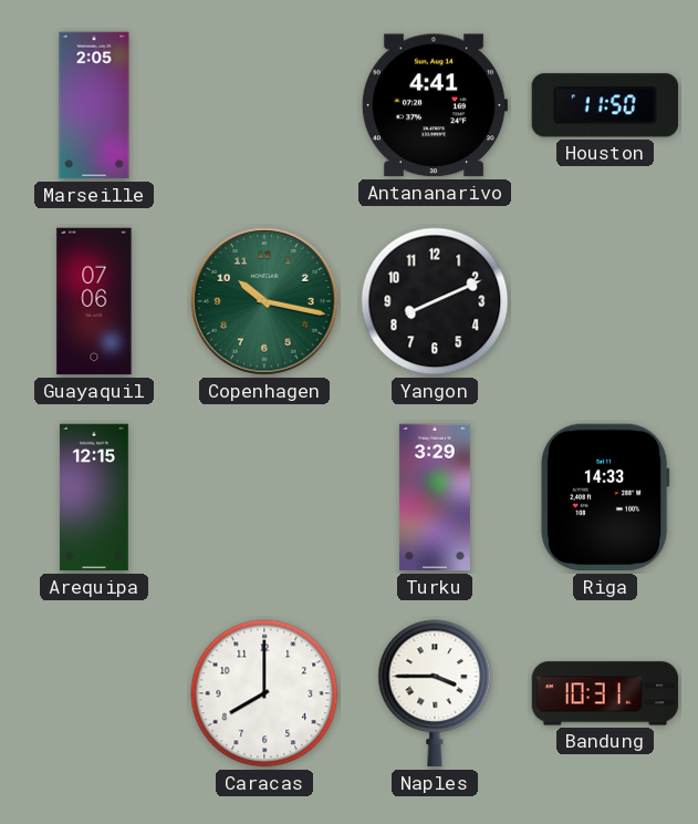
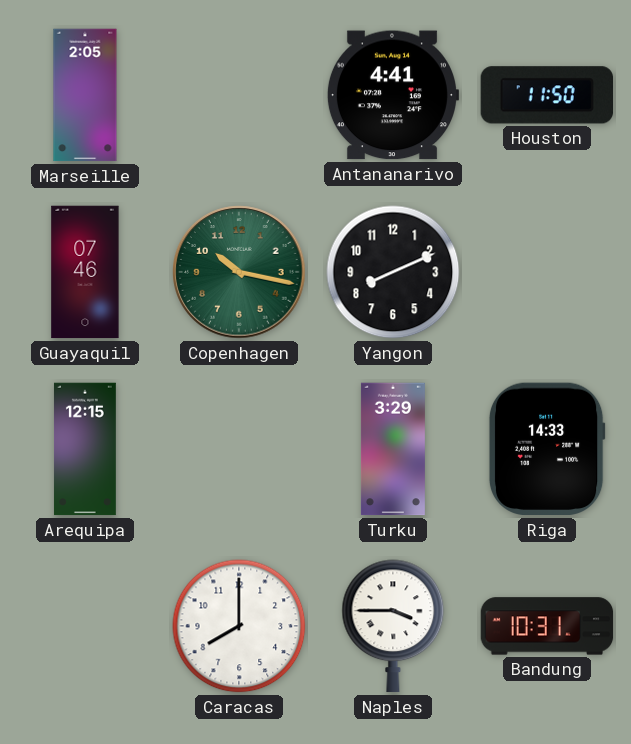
Guayaquil: 07:06 -> 07:46
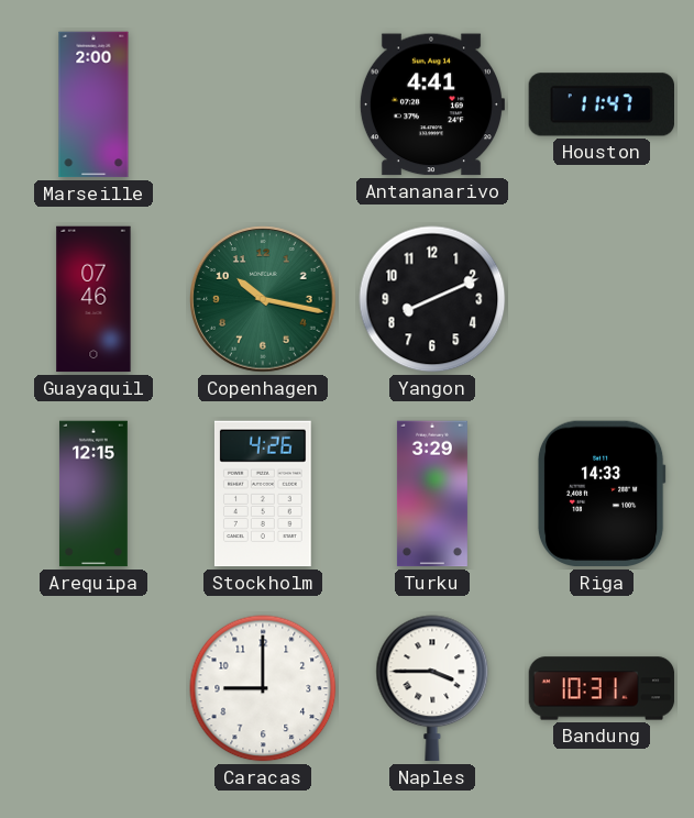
Marseille: 2:05 -> 2:00
Houston: 11:50 -> 11:47
Stockholm: none -> 4:26
Caracas: 8:00 -> 9:00
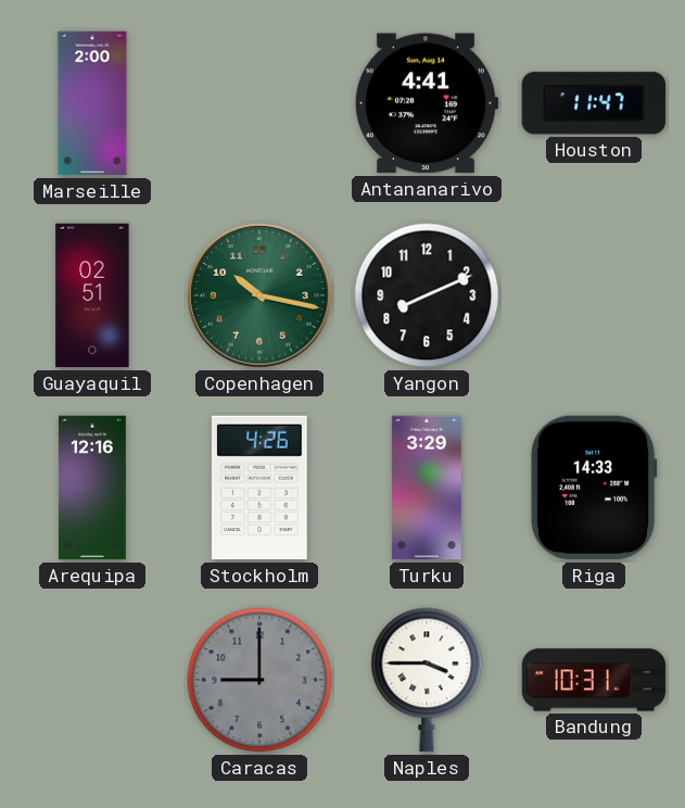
Guayaquil: 07:46 -> 02:51
Arequipa: 12:15 -> 12:16
Caracas dial: white -> grey
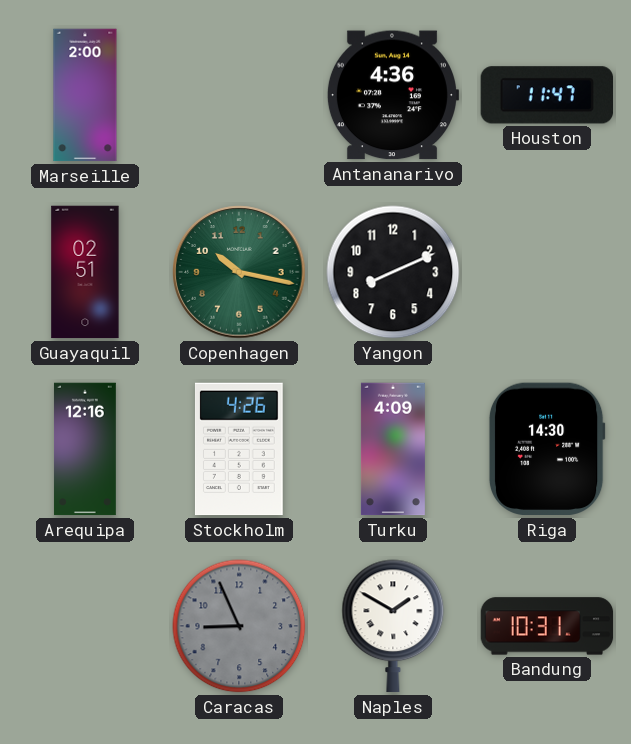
Antananarivo: 4:41 -> 4:36
Turku: 3:29 -> 4:09
Riga: 14:33 -> 14:30
Caracas: 9:00 -> 8:56
Naples: 3:45 -> 1:50
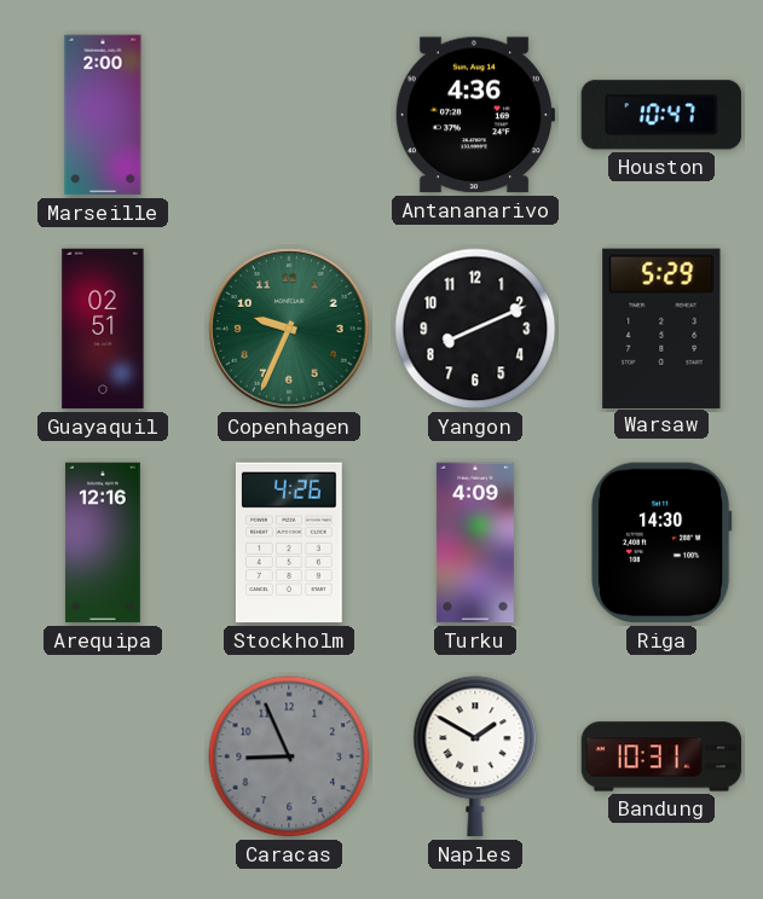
Houston: 11:47 -> 10:47
Copenhagen: 10:17 -> 9:34
Warsaw: none -> 5:29
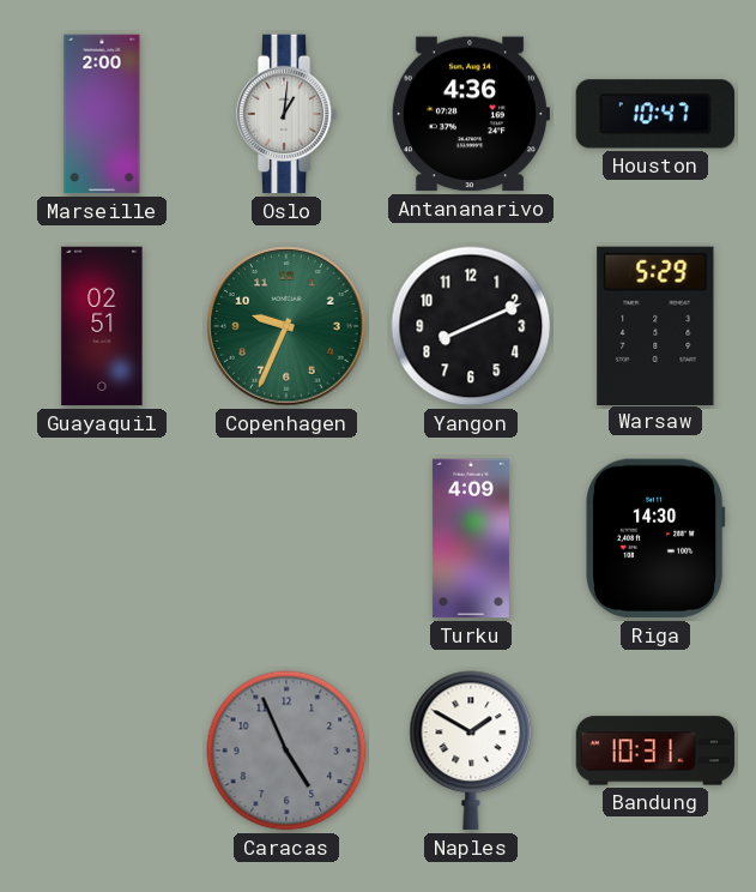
Oslo: none -> 1:01
Arequipa: 12:16 -> none
Stockholm: 4:26 -> none
Caracas: 8:56 -> 4:56
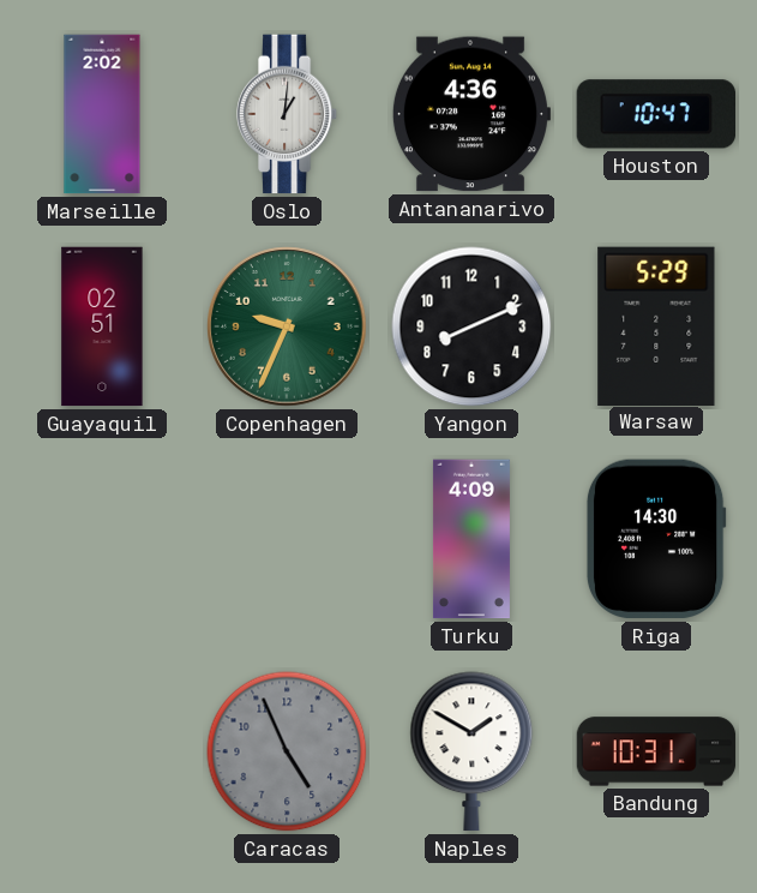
Marseille: 2:00 -> 2:02
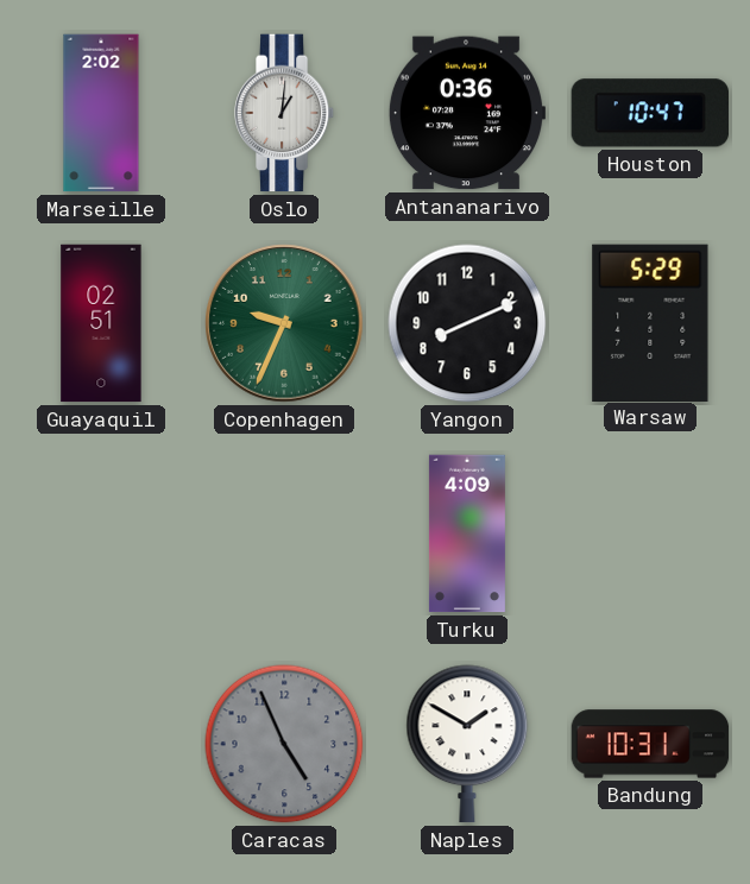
Antananarivo: 4:36 -> 0:36
Riga: 14:30 -> none
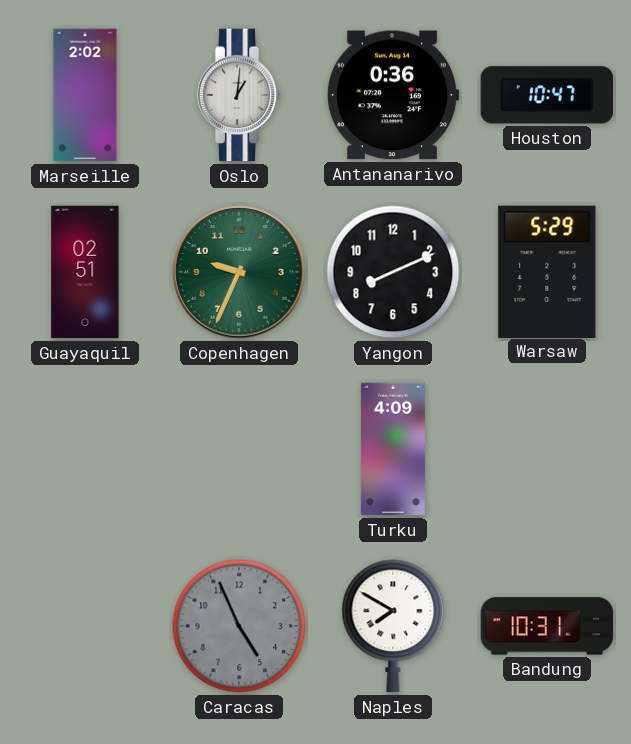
Naples: 1:50 -> 7:50
